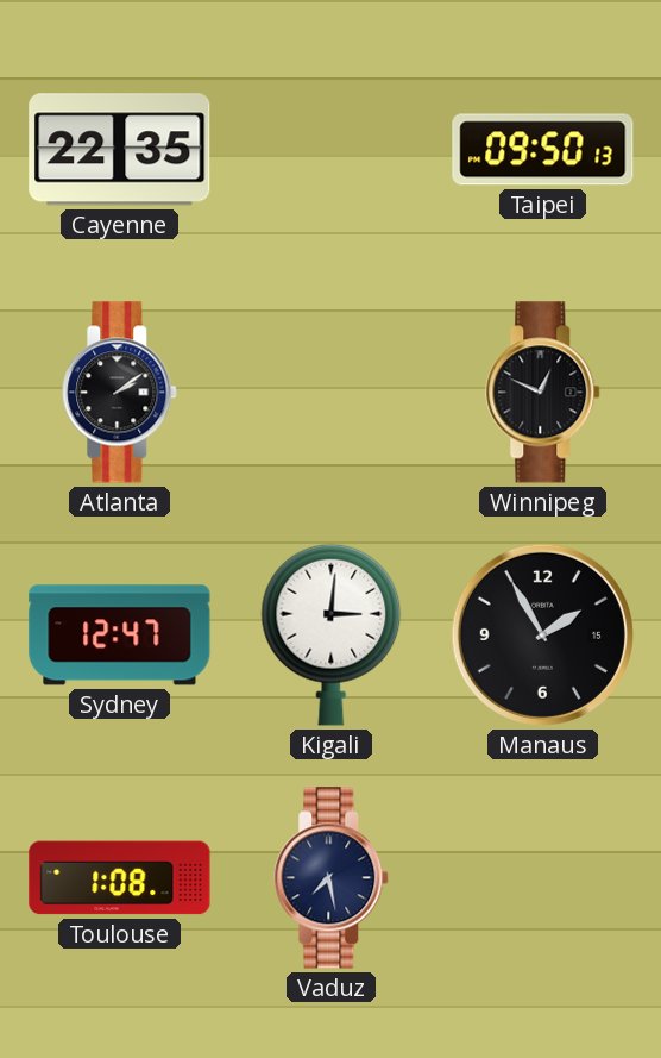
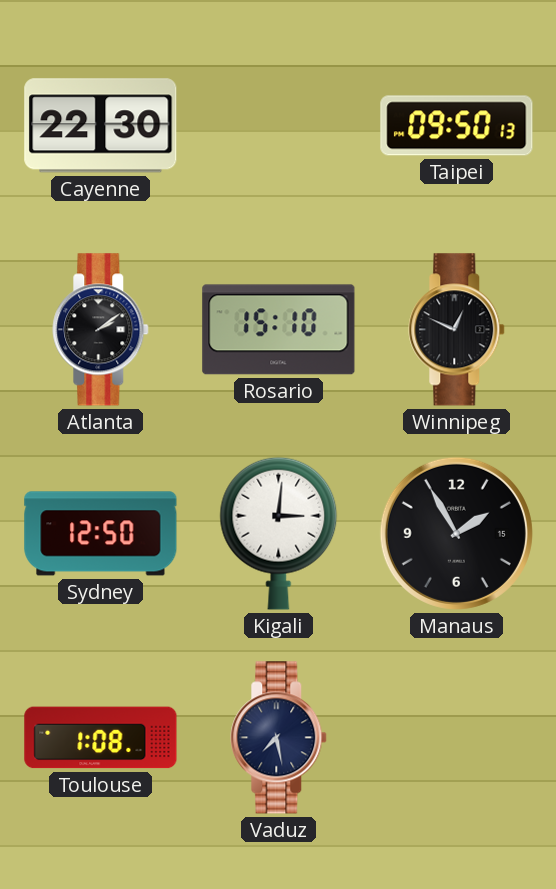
Cayenne: 22:35 -> 22:30
Rosario: none -> 15:10
Sydney: 12:47 -> 12:50
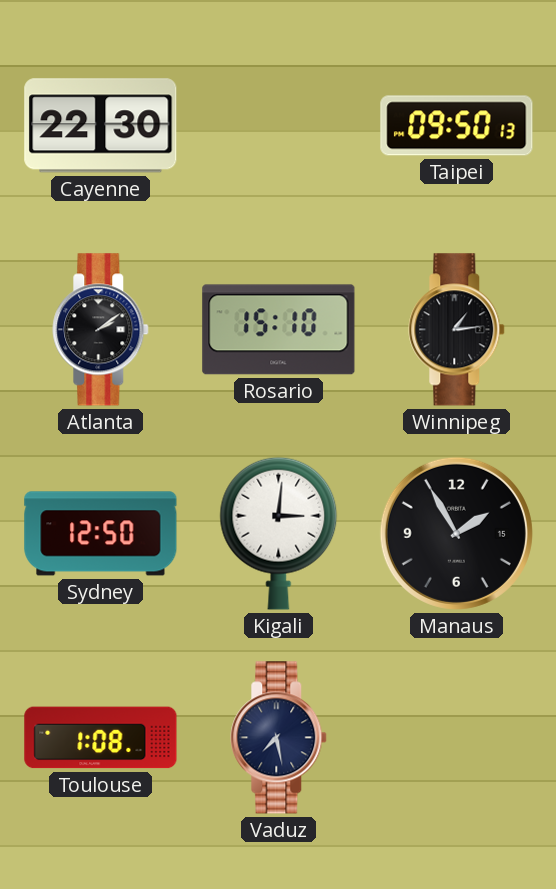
Winnipeg: 12:49 -> 1:14
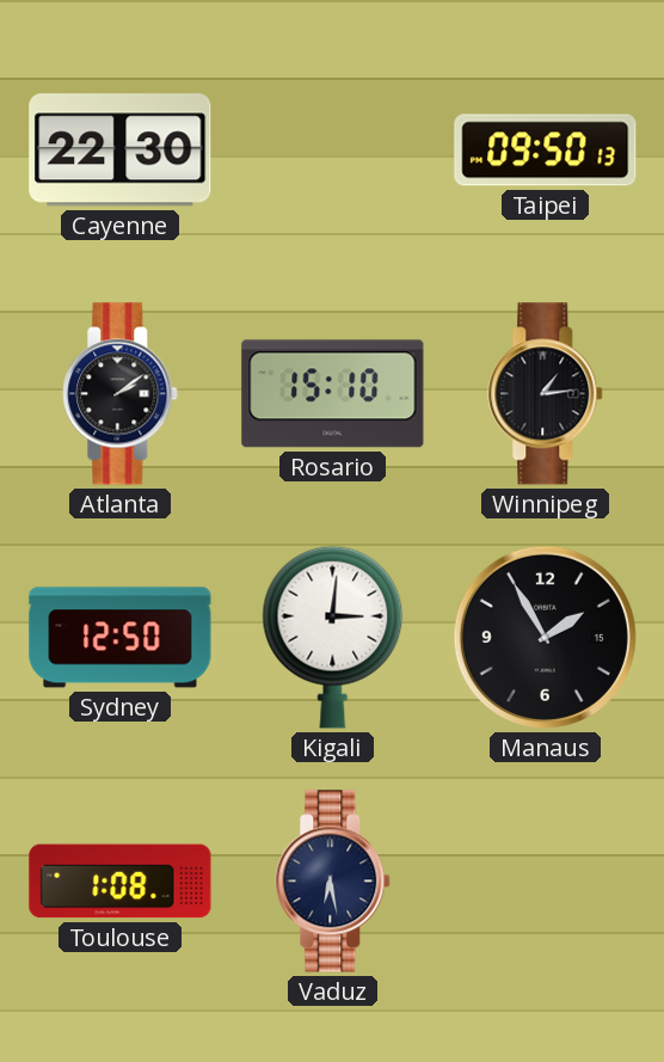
Vaduz: 7:28 -> 6:28
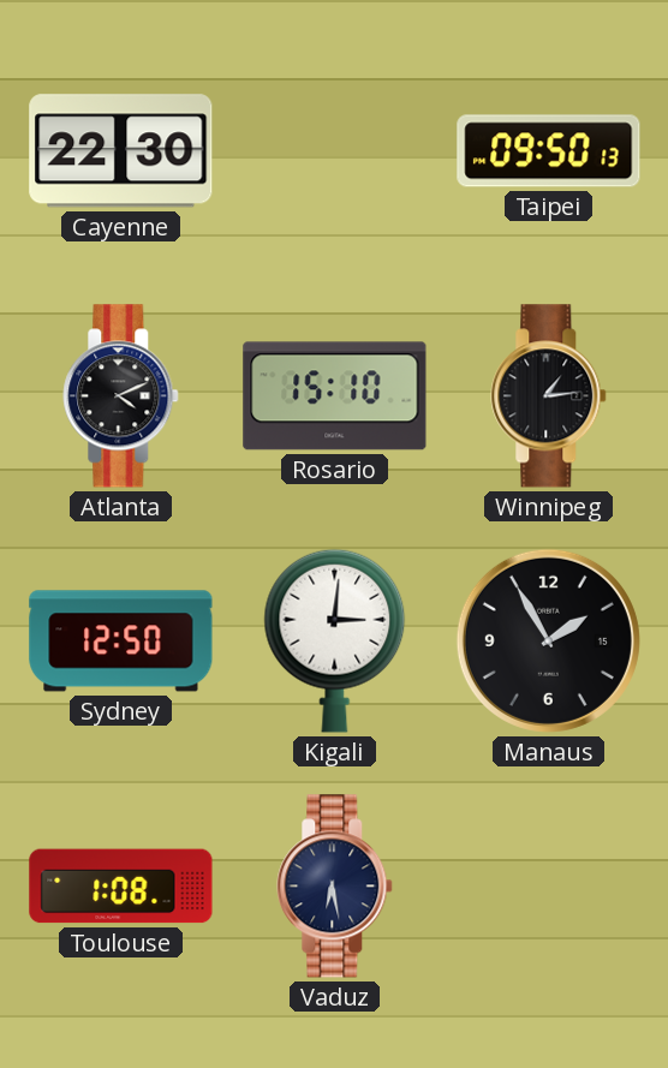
Atlanta: 2:09 -> 4:11
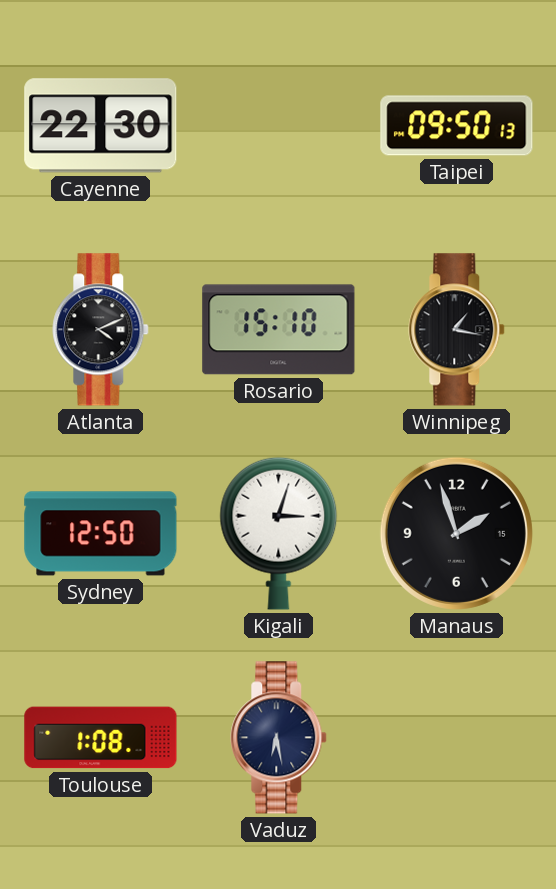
Winnipeg: 1:14 -> 1:17
Kigali: 3:01 -> 3:03
Manaus: 1:55 -> 1:57
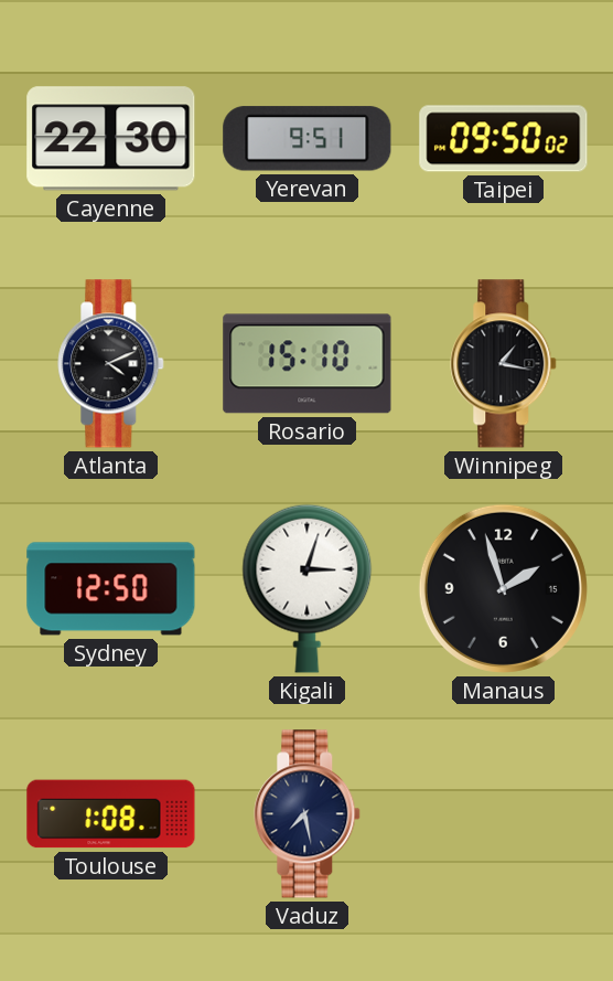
Yerevan: none -> 9:51
Taipei: 09:50:13 -> 09:50:02
Vaduz: 6:28 -> 7:28
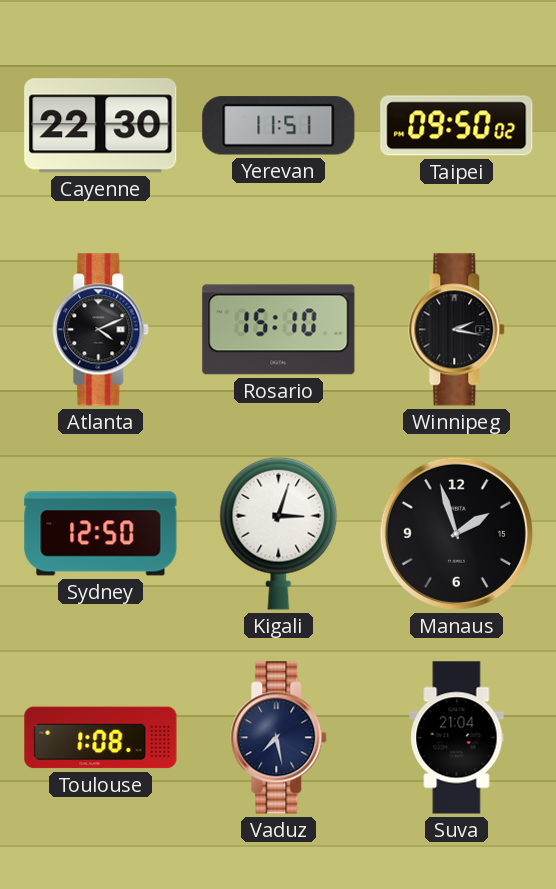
Yerevan: 9:51 -> 11:51
Winnipeg: 1:17 -> 2:17
Suva: none -> 21:04
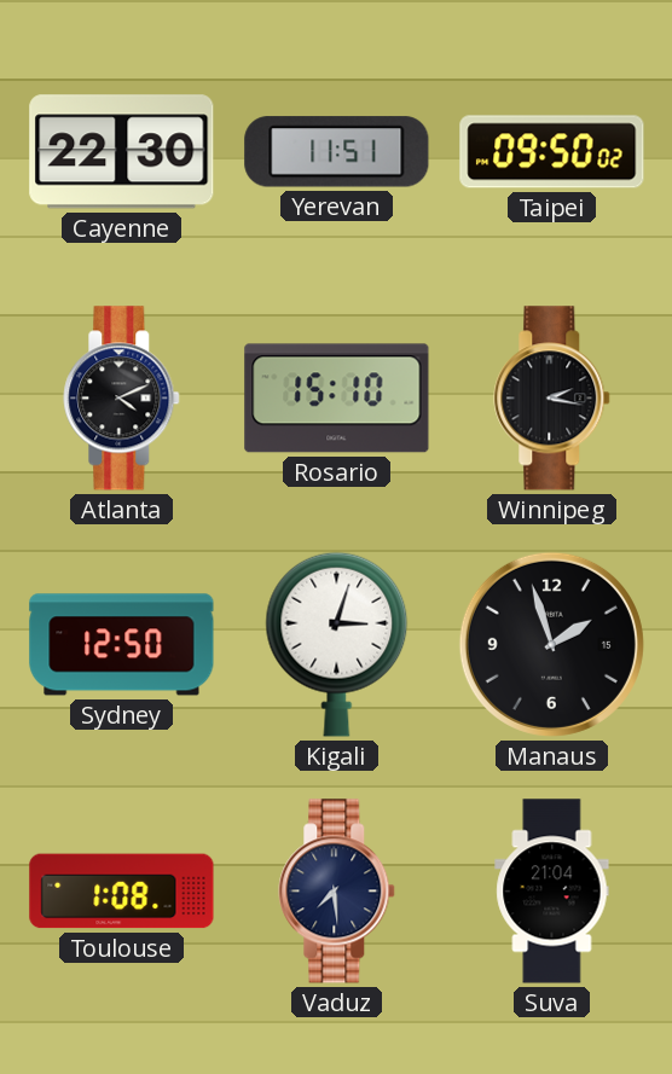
Vaduz: 7:28 -> 7:29
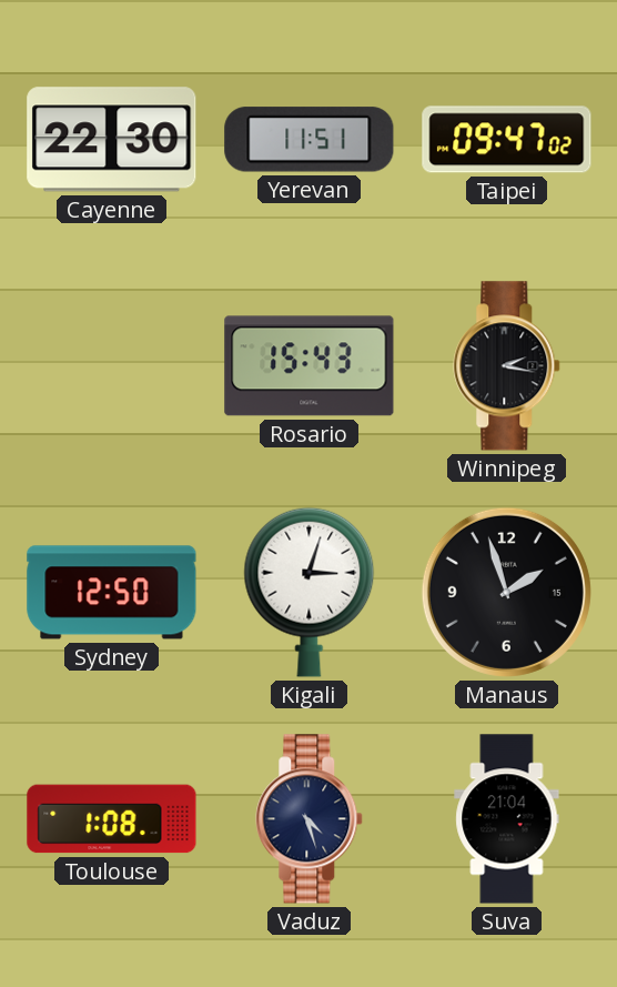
Taipei: 09:50 -> 09:47
Atlanta: 4:11 -> none
Rosario: 15:10 -> 15:43
Vaduz: 7:29 -> 4:27
